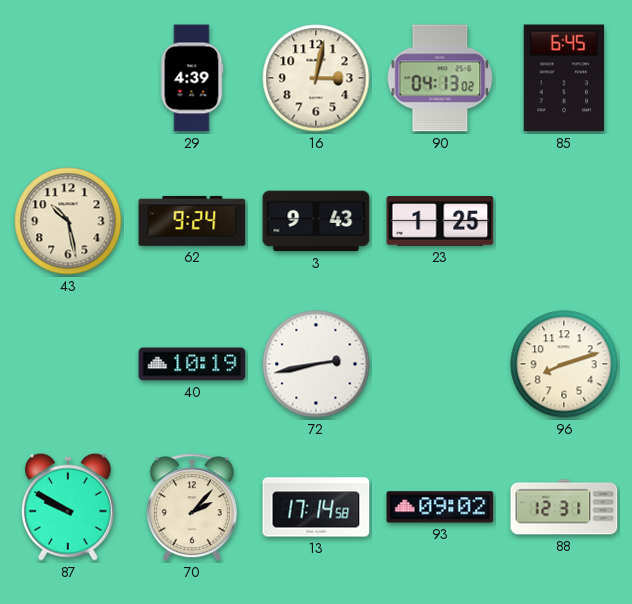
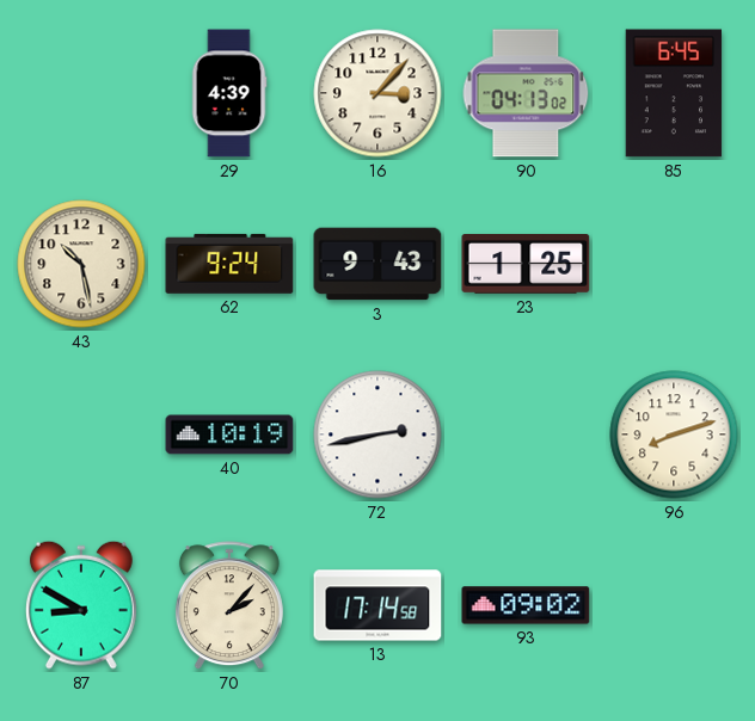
16: 3:02 -> 3:07
87: 9:50 -> 8:50
88: 12:31 -> none
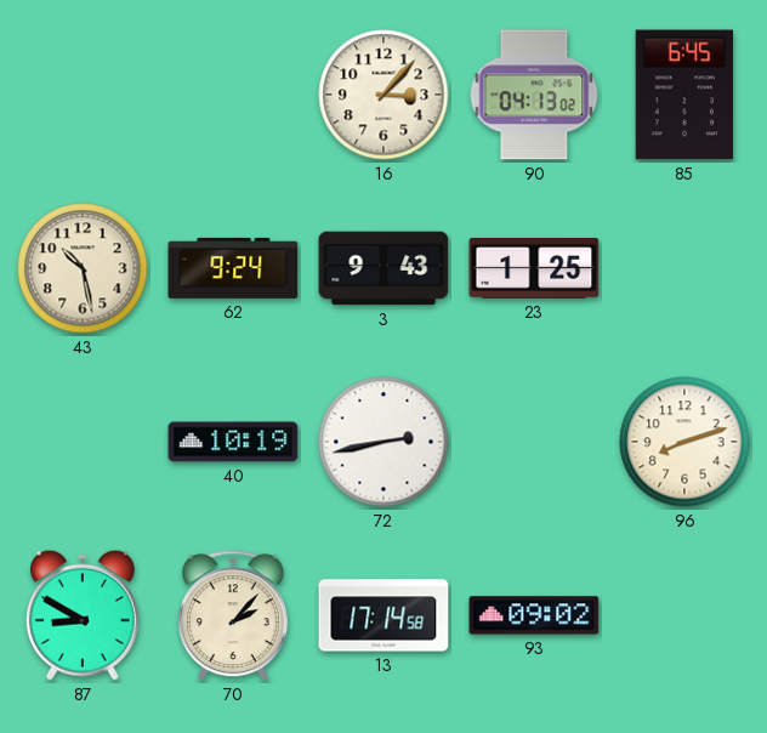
29: 4:39 -> none
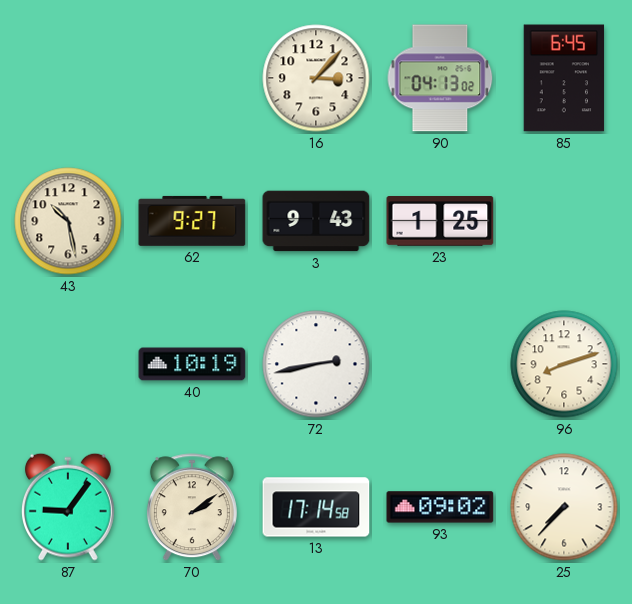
62: 9:24 -> 9:27
87: 8:50 -> 9:06
70: 2:07 -> 2:09
25: none -> 7:37
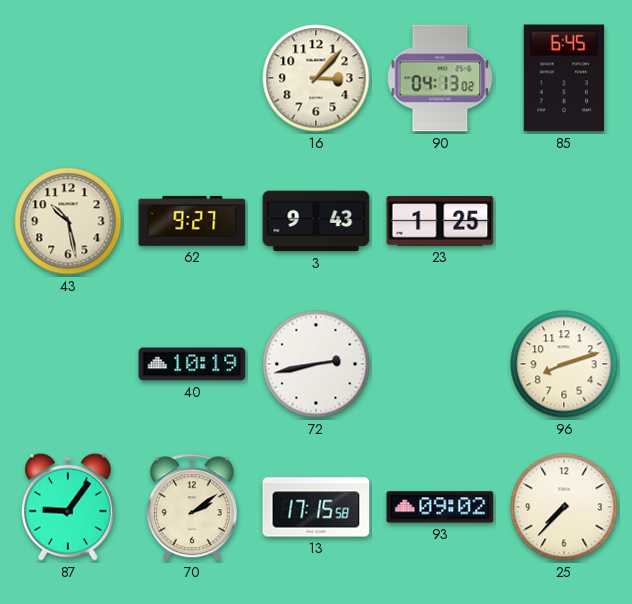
13: 17:14 -> 17:15
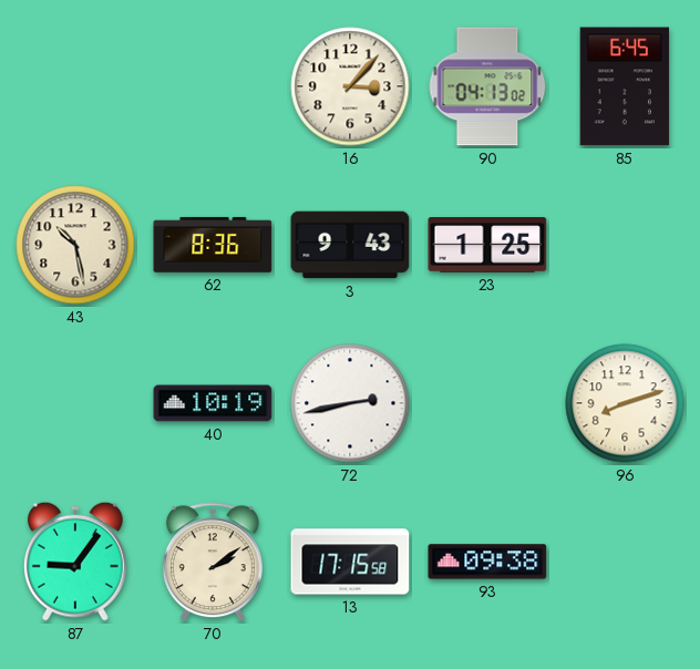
62: 9:27 -> 8:36
93: 09:02 -> 09:38
25: 7:37 -> none
